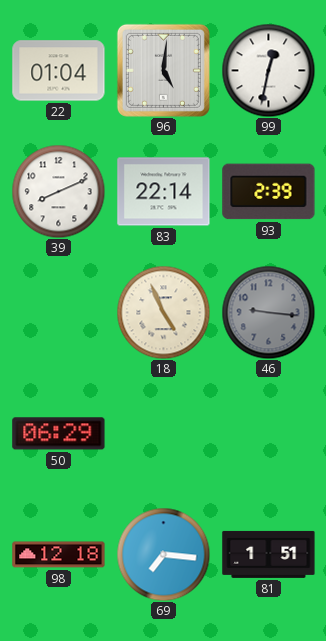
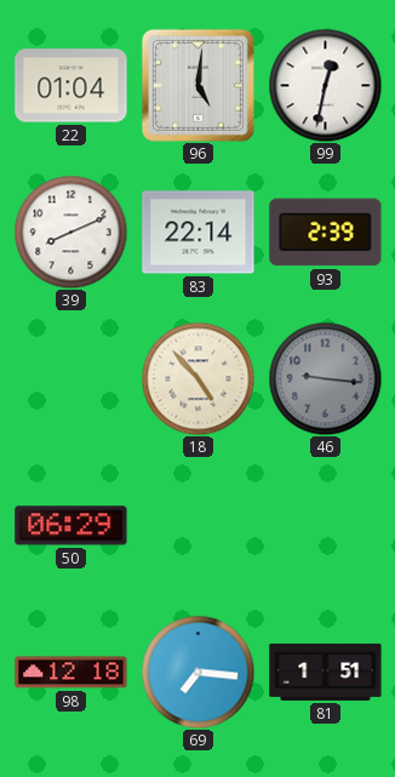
18: 4:56 -> 4:53
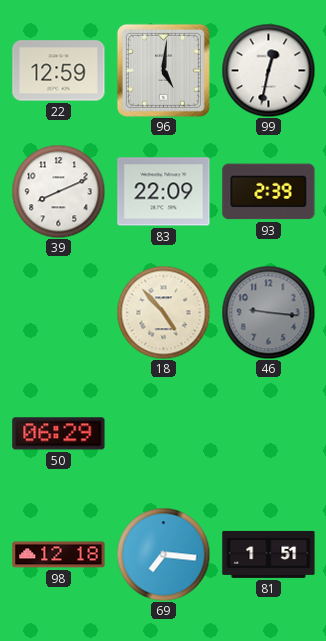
22: 01:04 -> 12:59
83: 22:14 -> 22:09
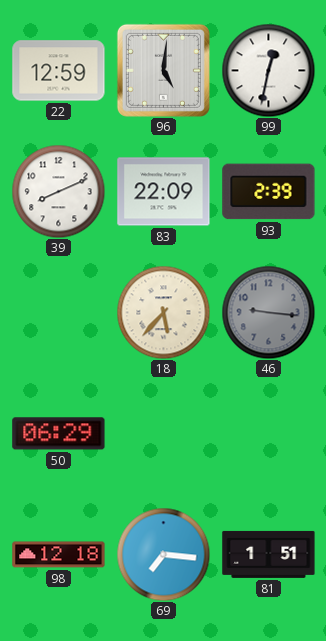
18: 4:53 -> 5:37
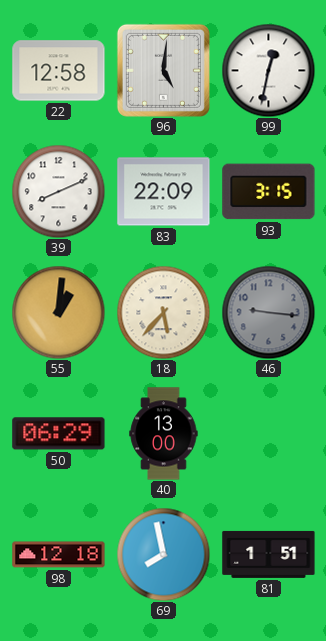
22: 12:59 -> 12:58
93: 2:39 -> 3:15
55: none -> 1:01
40: none -> 13:00
69: 7:16 -> 7:58
